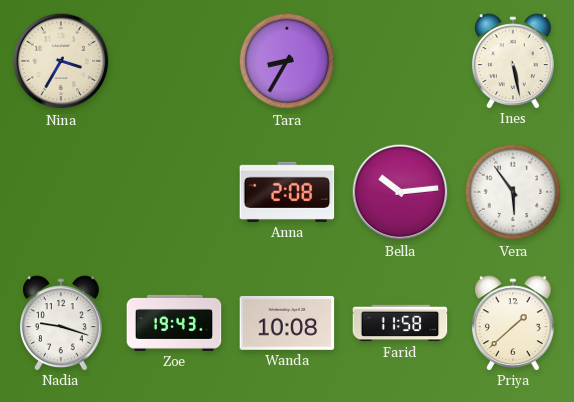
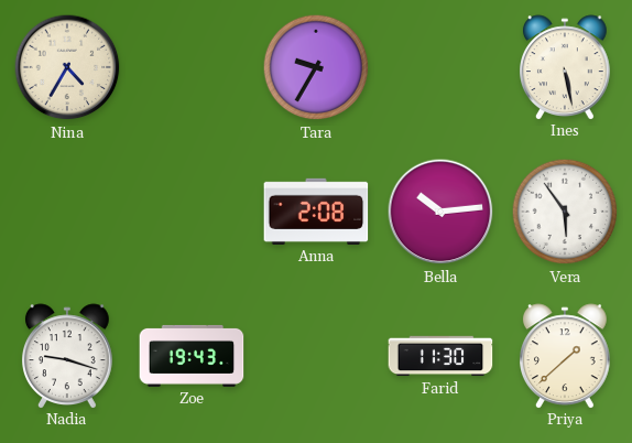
Nina: 3:35 -> 4:35
Tara: 8:35 -> 9:35
Wanda: 10:08 -> none
Farid: 11:58 -> 11:30
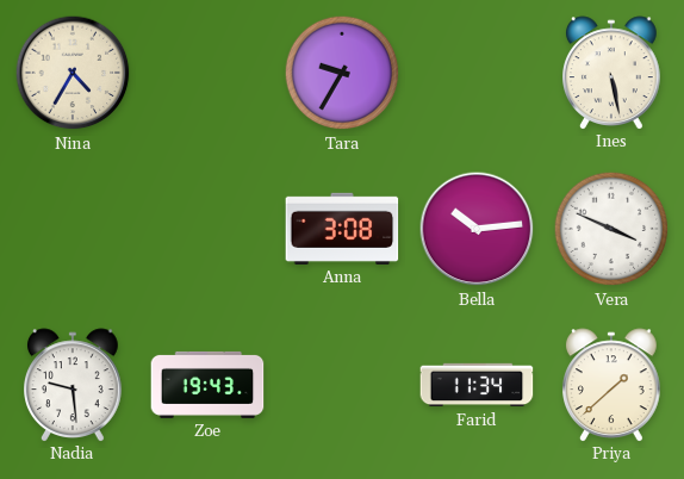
Anna: 2:08 -> 3:08
Vera: 5:54 -> 3:49
Nadia: 9:18 -> 9:29
Farid: 11:30 -> 11:34
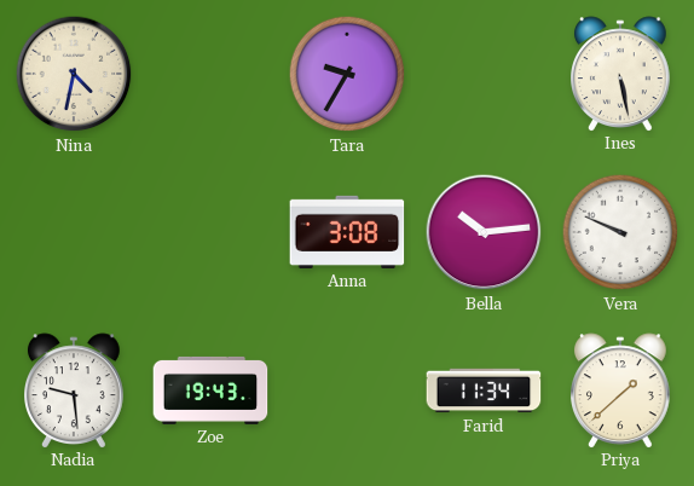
Nina: 4:35 -> 4:32
Vera: 3:49 -> 9:49
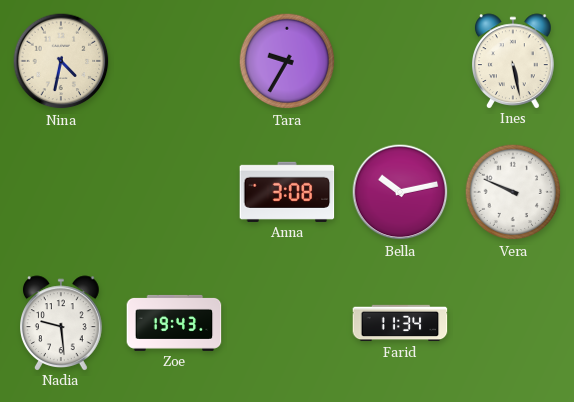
Bella: 10:14 -> 10:13
Priya: 1:38 -> none
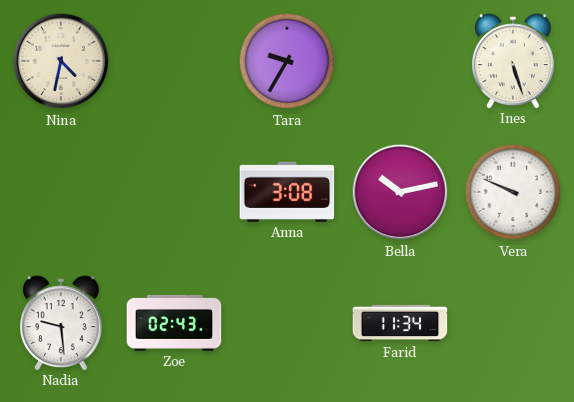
Ines: 5:28 -> 5:27
Zoe: 19:43 -> 02:43
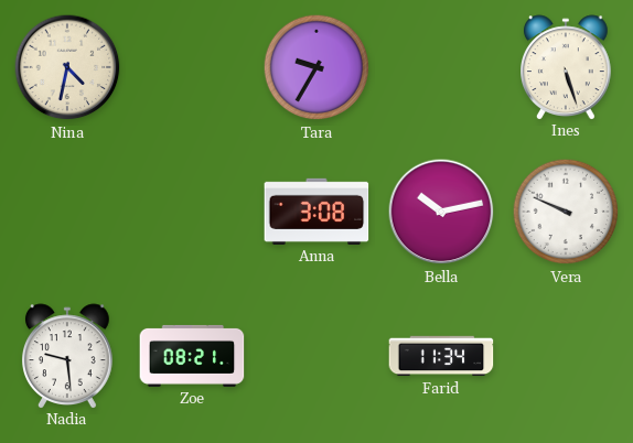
Zoe: 02:43 -> 08:21
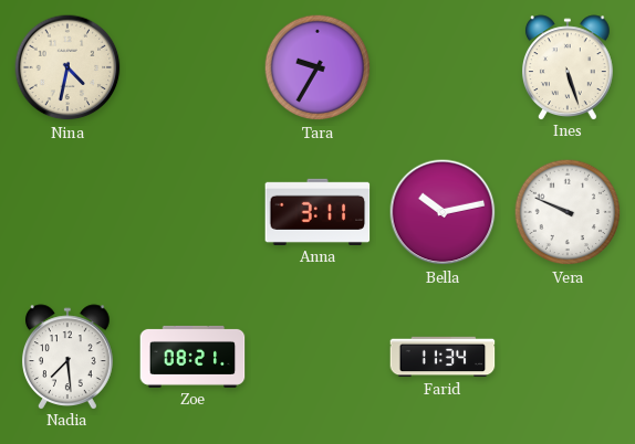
Anna: 3:08 -> 3:11
Nadia: 9:29 -> 7:29
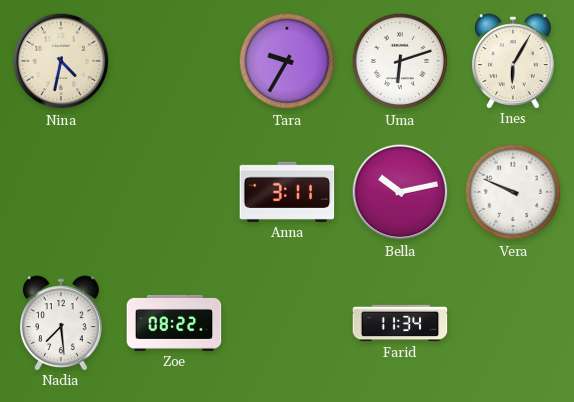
Uma: none -> 6:12
Ines: 5:27 -> 6:05
Zoe: 08:21 -> 08:22
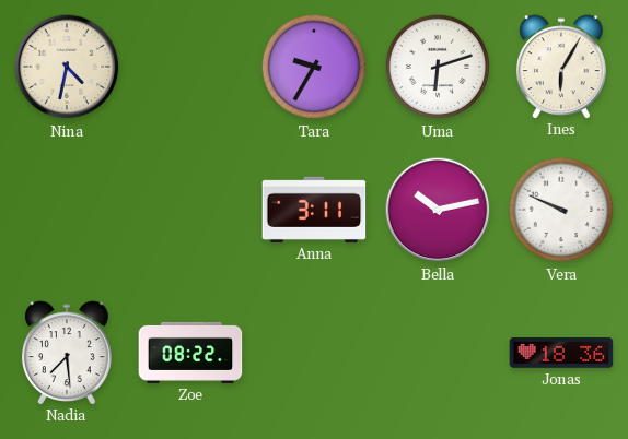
Farid: 11:34 -> none
Jonas: none -> 18:36
